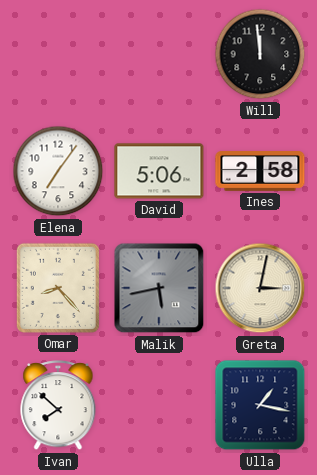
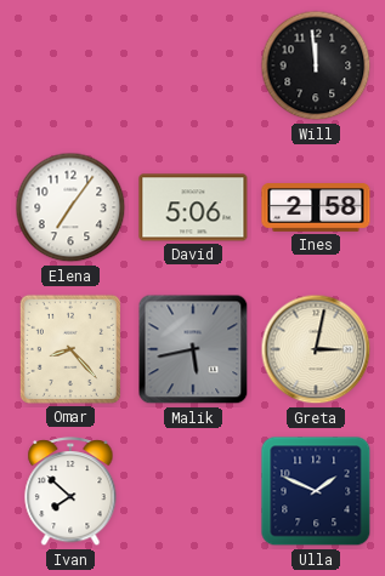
Ulla: 1:17 -> 1:49
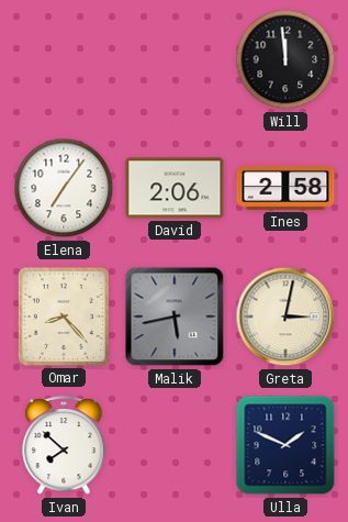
David: 5:06 -> 2:06
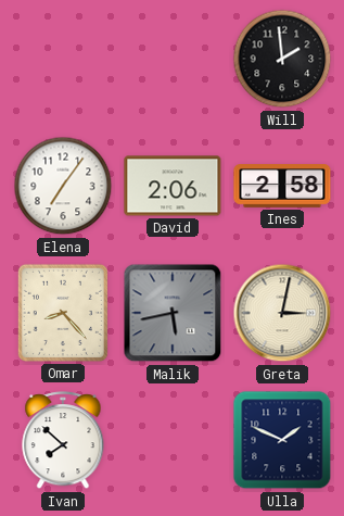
Will: 11:59 -> 1:59
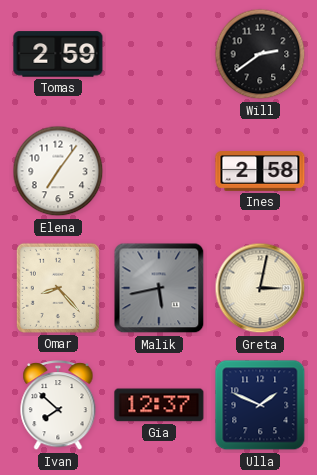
Tomas: none -> 2:59
Will: 1:59 -> 2:39
David: 2:06 -> none
Gia: none -> 12:37
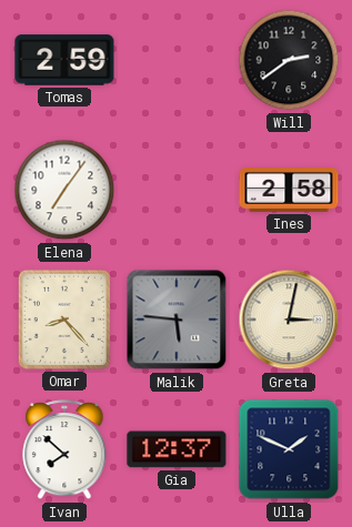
Malik: 5:43 -> 5:46
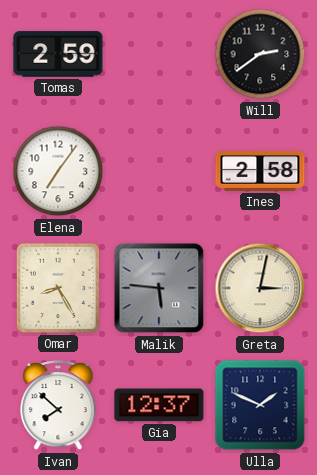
Omar: 8:23 -> 8:25
